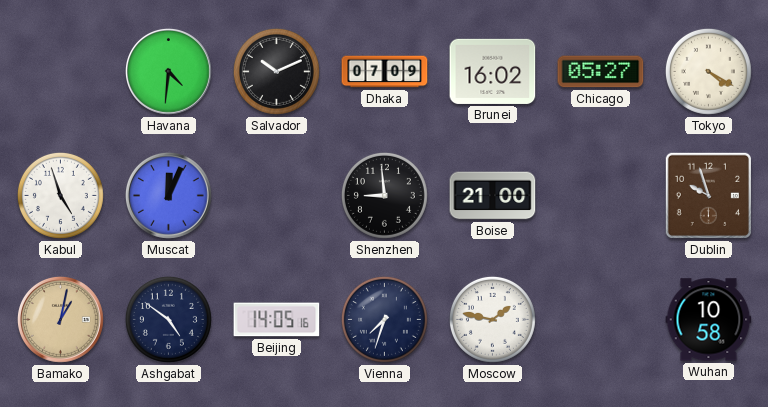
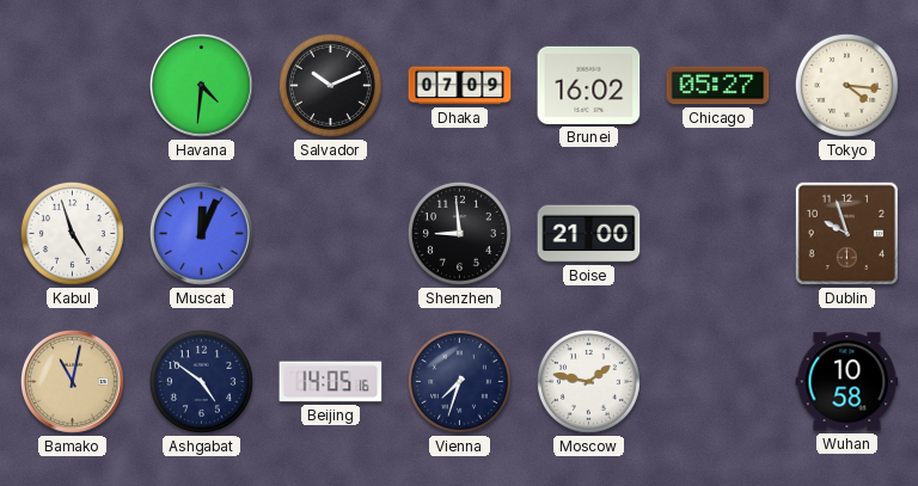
Tokyo: 4:20 -> 4:16
Bamako: 1:02 -> 11:02
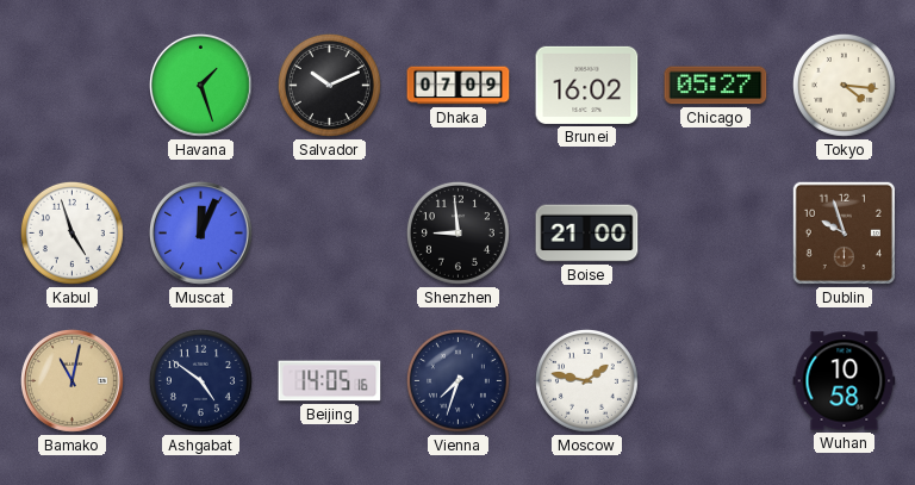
Havana: 4:31 -> 1:27
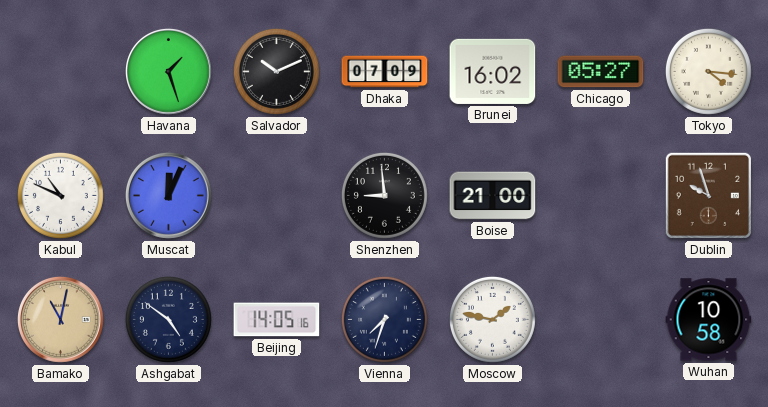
Kabul: 4:57 -> 10:49
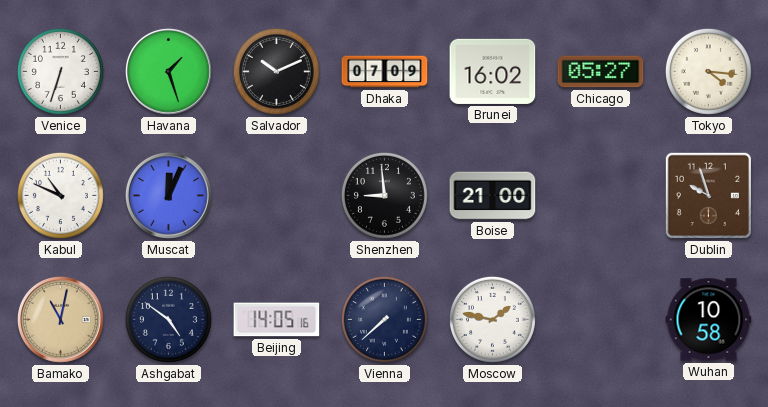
Venice: none -> 6:33
Vienna: 7:33 -> 7:38
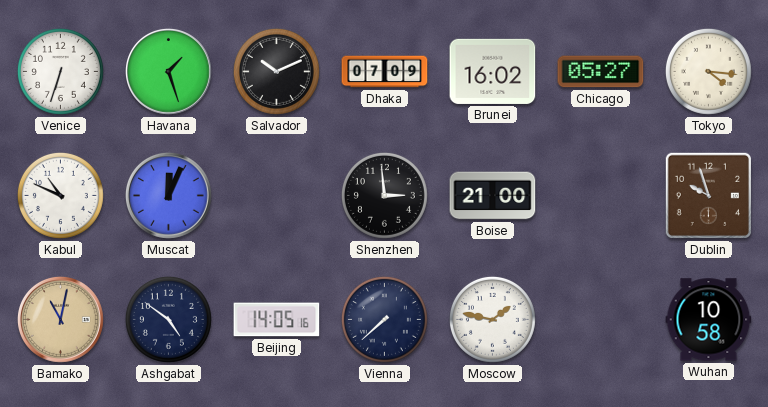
Shenzhen: 8:59 -> 2:59
